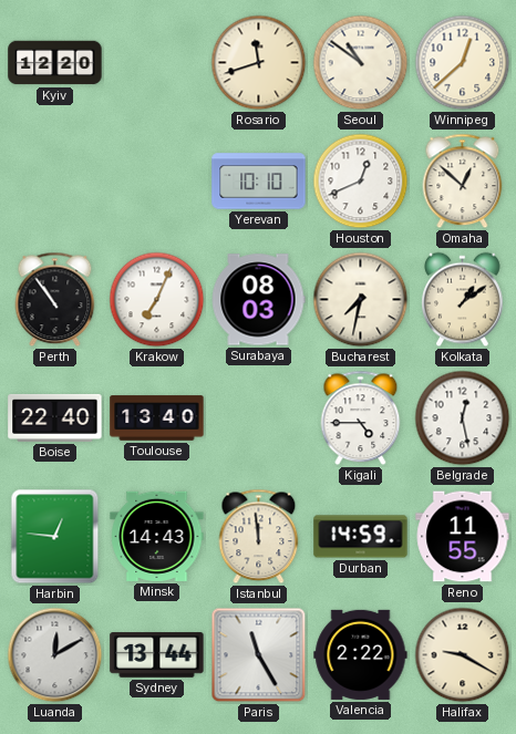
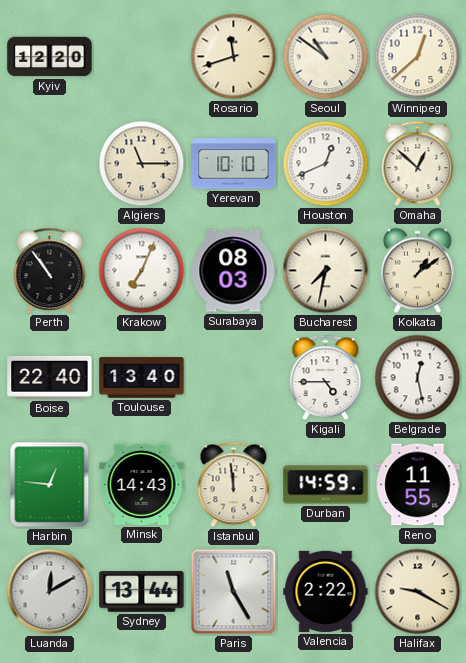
Algiers: none -> 11:15
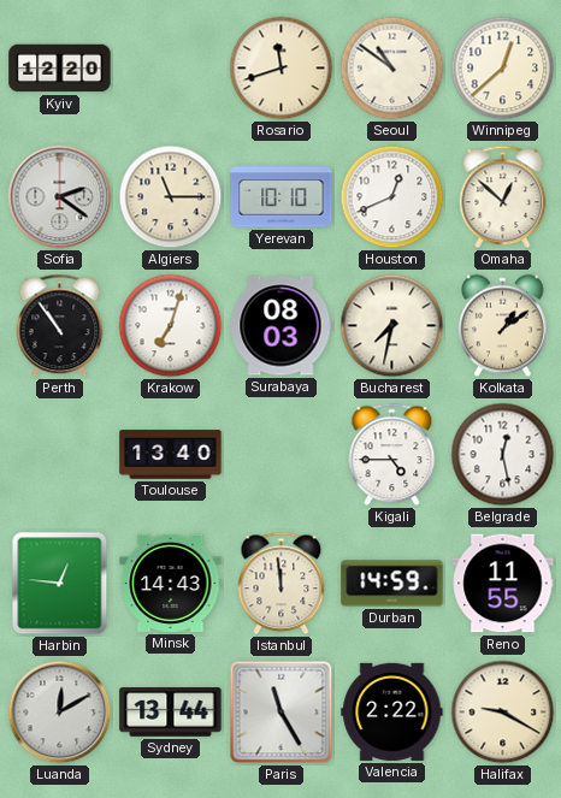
Sofia: none -> 2:21
Krakow: 7:04 -> 7:03
Boise: 22:40 -> none
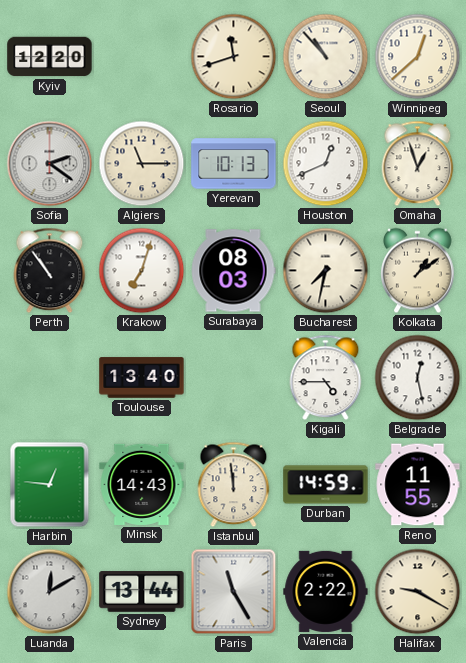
Seoul: 10:51 -> 10:53
Yerevan: 10:10 -> 10:13
Omaha: 12:52 -> 12:57
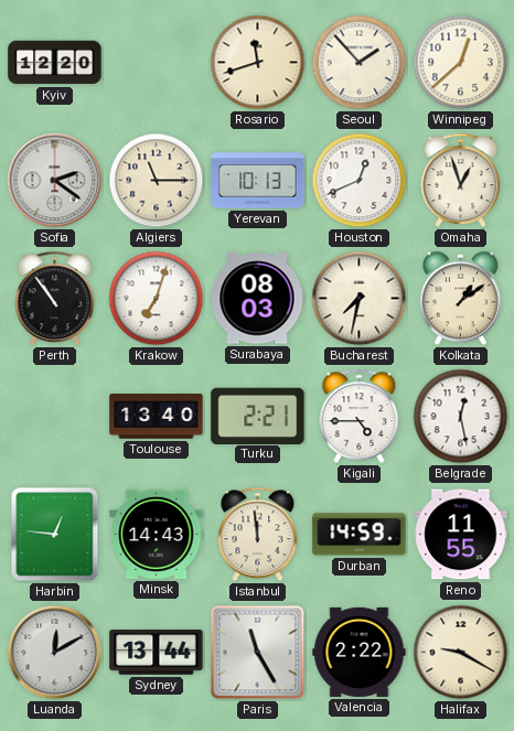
Seoul: 10:53 -> 1:53
Turku: none -> 2:21
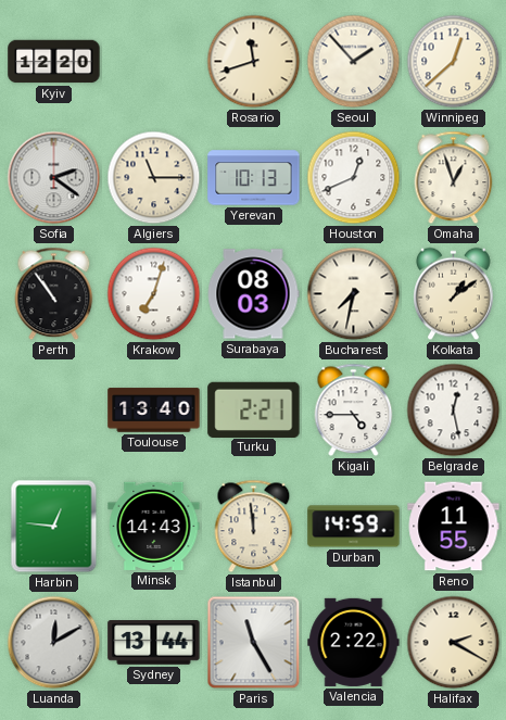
Halifax: 9:20 -> 2:20
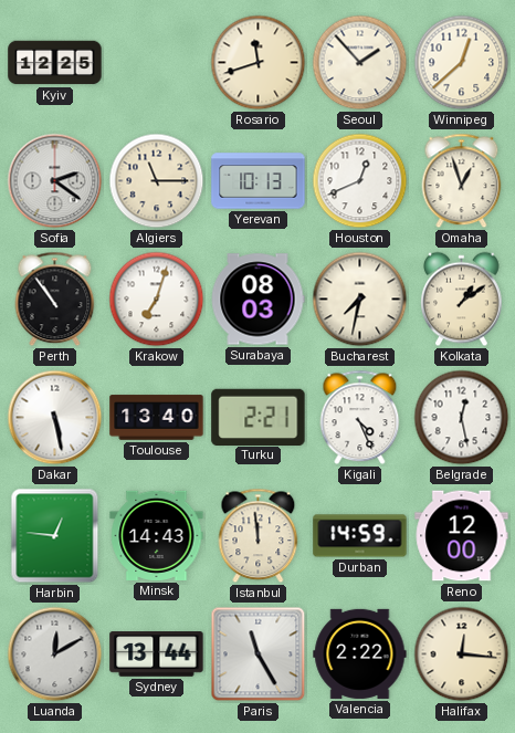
Kyiv: 12:20 -> 12:25
Dakar: none -> 5:28
Kigali: 4:45 -> 4:26
Reno: 11:55 -> 12:00
Halifax: 2:20 -> 12:16
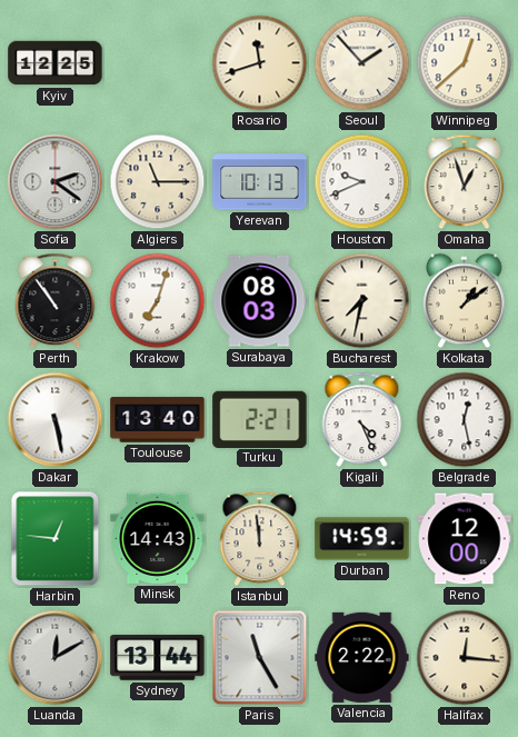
Houston: 12:41 -> 9:41
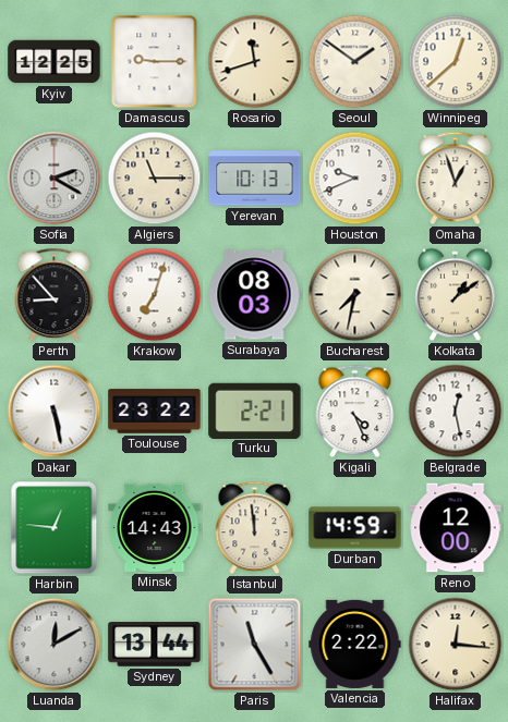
Damascus: none -> 9:15
Seoul: 1:53 -> 1:51
Sofia: 2:21 -> 2:20
Perth: 10:54 -> 8:53
Toulouse: 13:40 -> 23:22
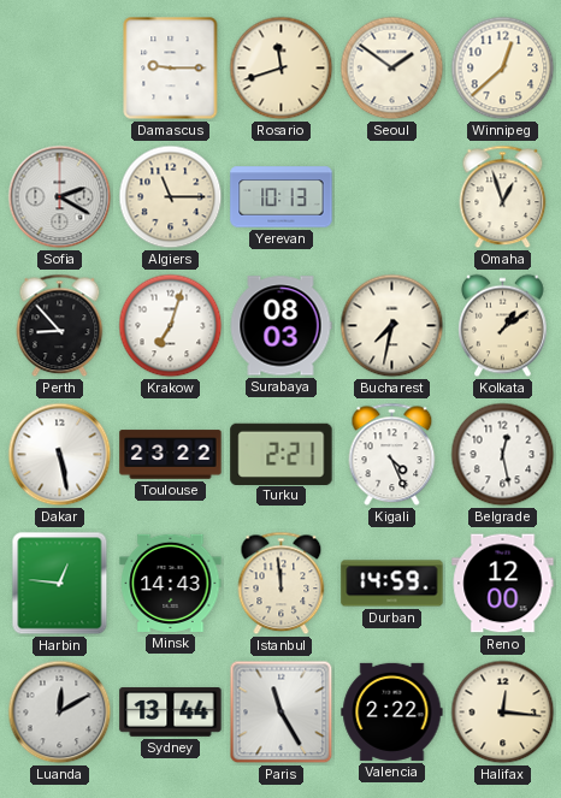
Kyiv: 12:25 -> none
Houston: 9:41 -> none
